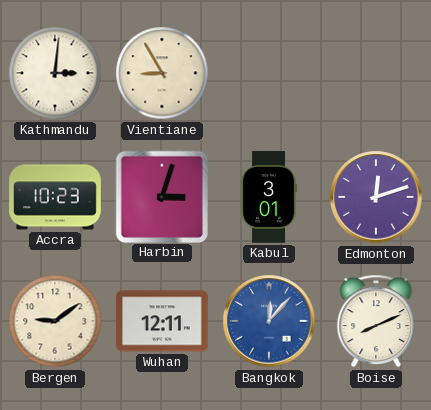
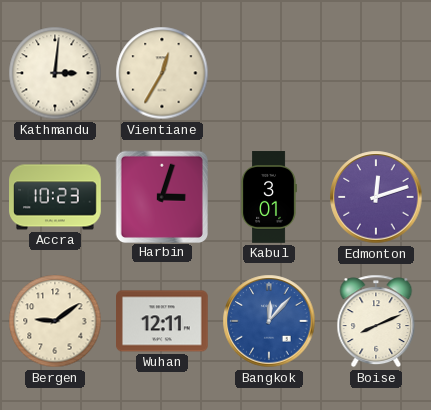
Vientiane: 8:55 -> 12:35
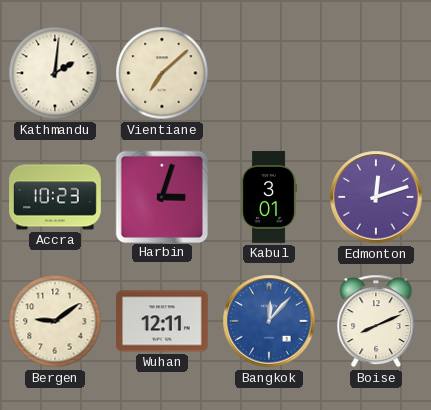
Kathmandu: 3:01 -> 2:01
Vientiane: 12:35 -> 7:08
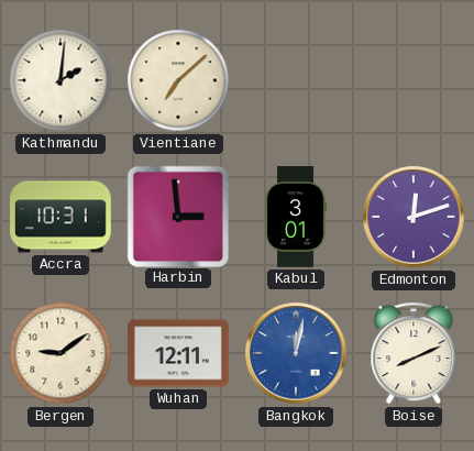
Accra: 10:23 -> 10:31
Harbin: 3:03 -> 2:59
Bangkok: 12:07 -> 12:02
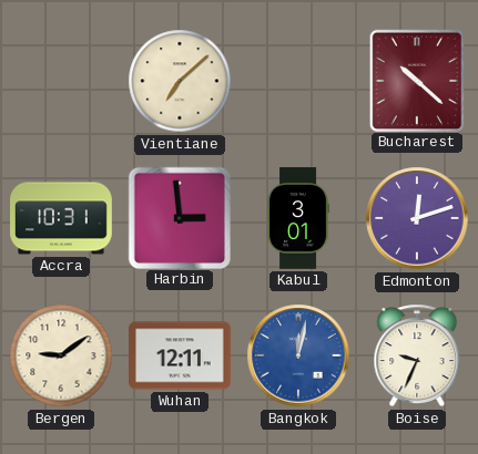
Kathmandu: 2:01 -> none
Bucharest: none -> 10:22
Boise: 8:11 -> 9:34
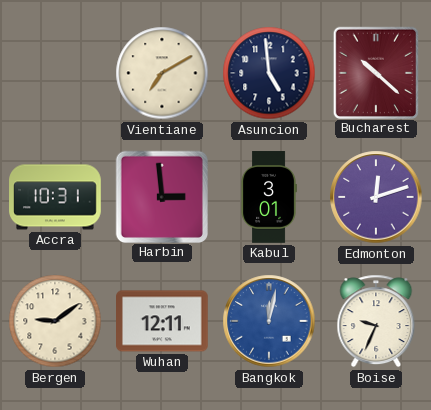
Vientiane: 7:08 -> 7:10
Asuncion: none -> 4:59
